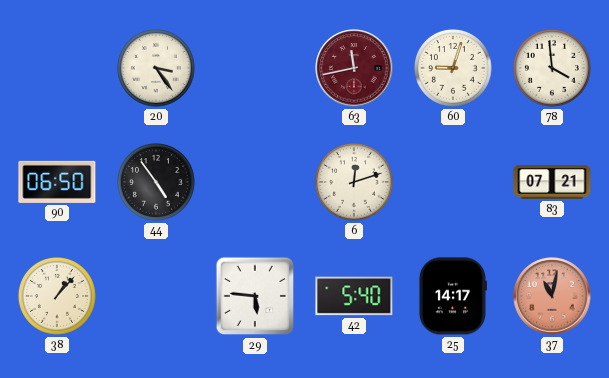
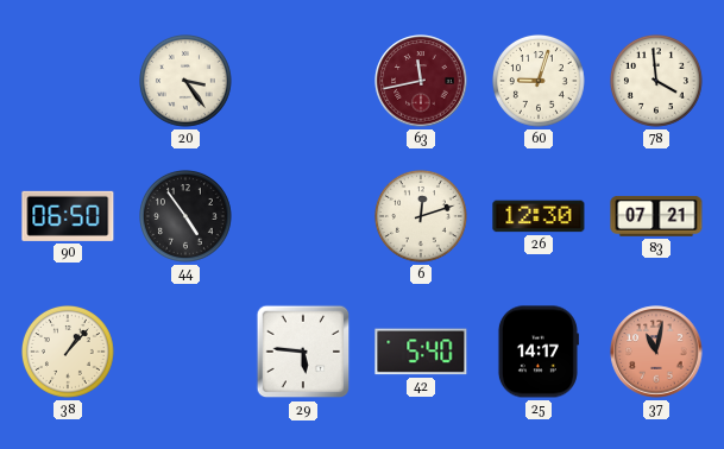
26: none -> 12:30
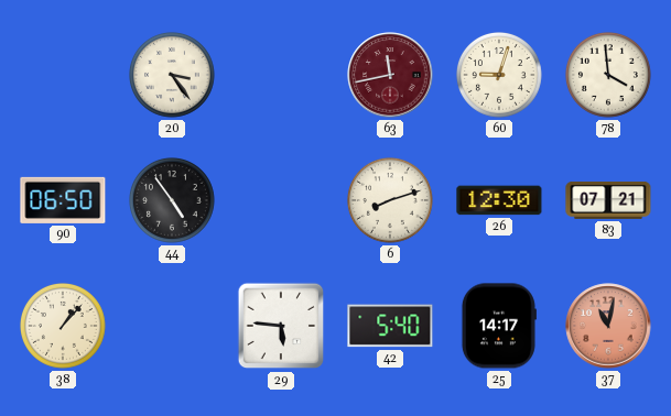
6: 12:12 -> 8:12
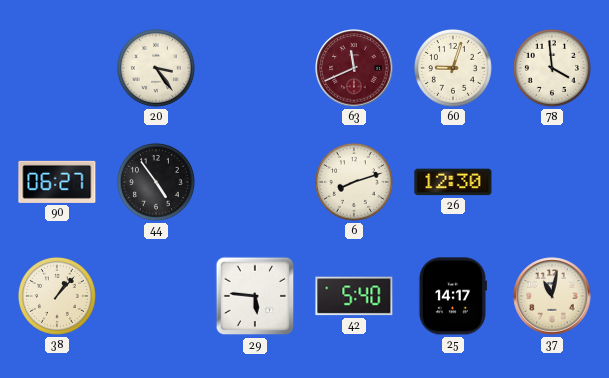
63: 11:43 -> 11:41
90: 06:50 -> 06:27
83: 07:21 -> none
37 dial: salmon -> cream
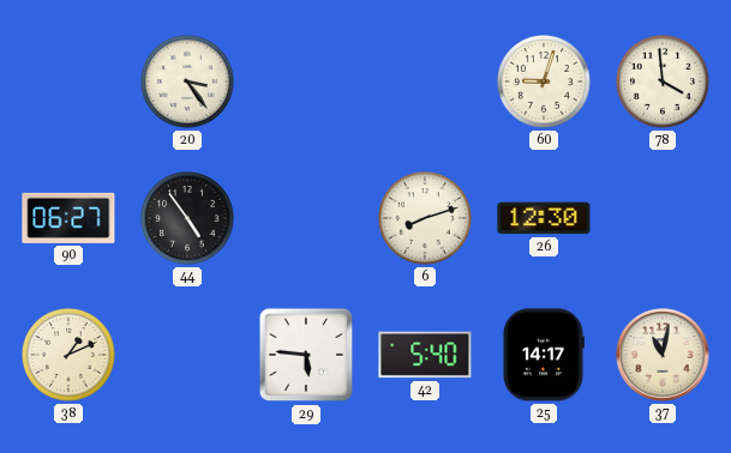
63: 11:41 -> none
38: 1:07 -> 1:11
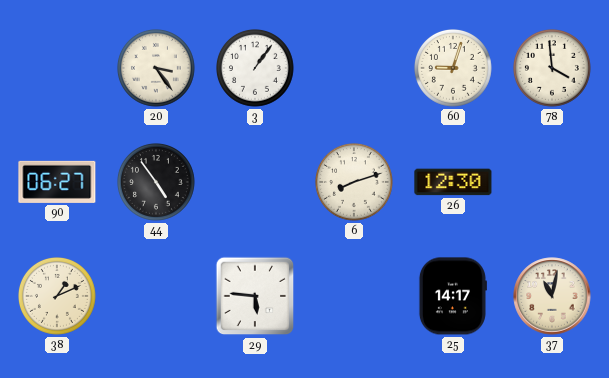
3: none -> 1:06
42: 5:40 -> none
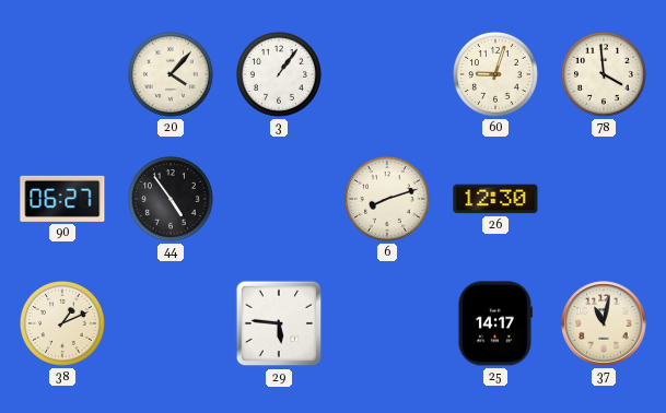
20: 3:24 -> 4:07
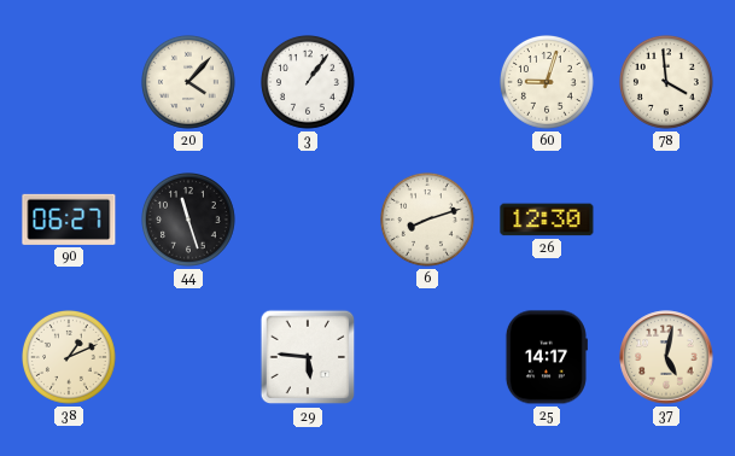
44: 4:54 -> 11:27
37: 11:02 -> 5:02
